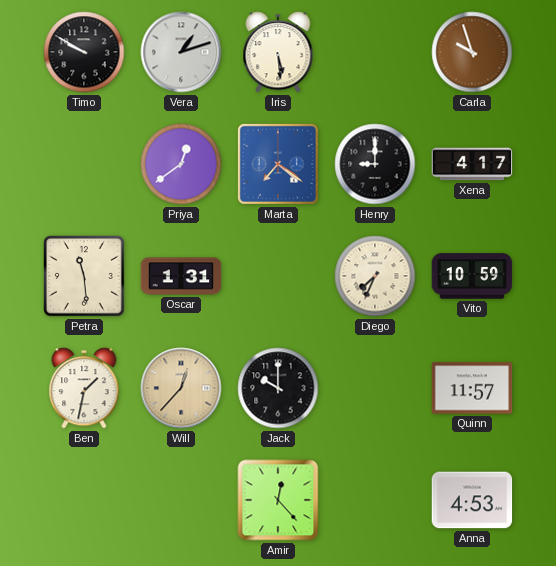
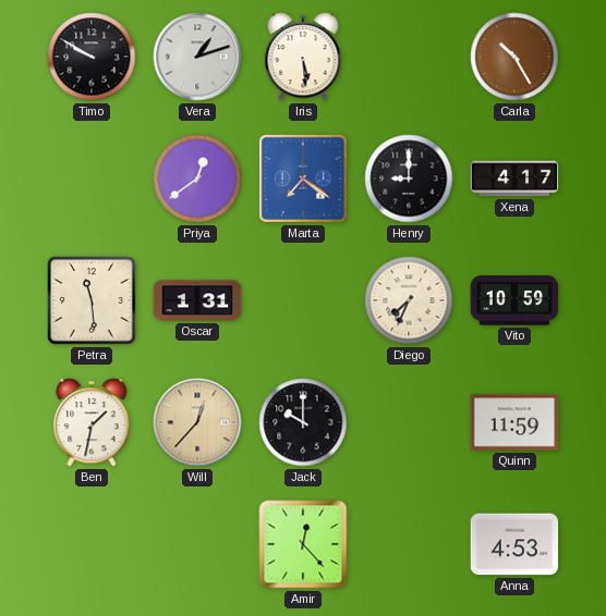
Carla: 9:57 -> 10:25
Quinn: 11:57 -> 11:59
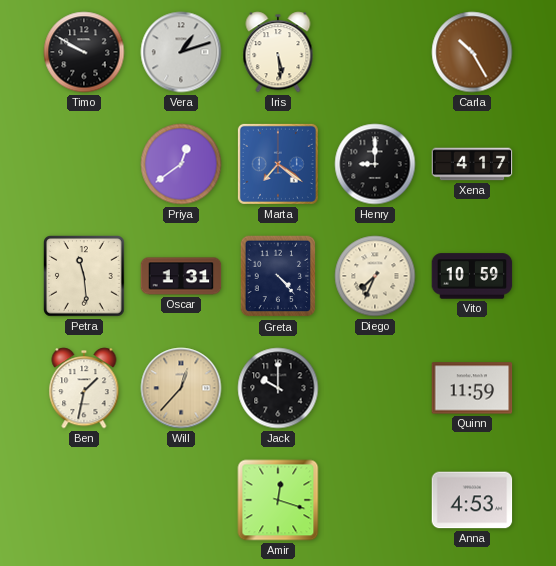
Greta: none -> 4:23
Amir: 12:23 -> 12:18
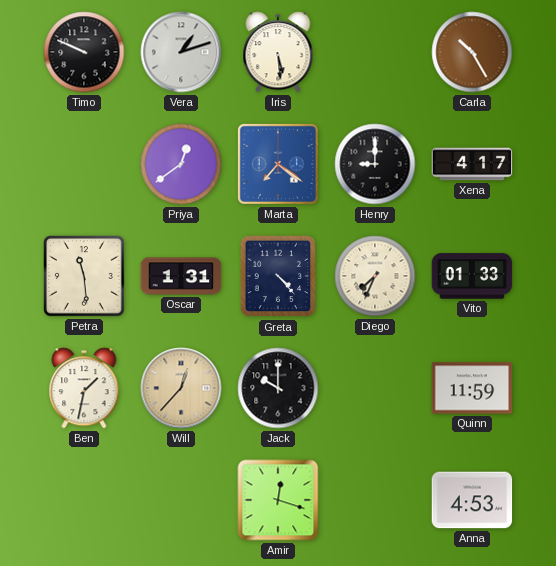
Timo: 9:50 -> 9:49
Vito: 10:59 -> 01:33
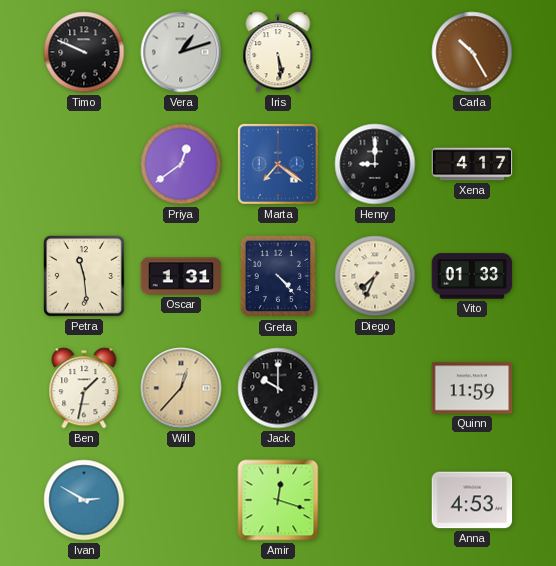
Ivan: none -> 2:50
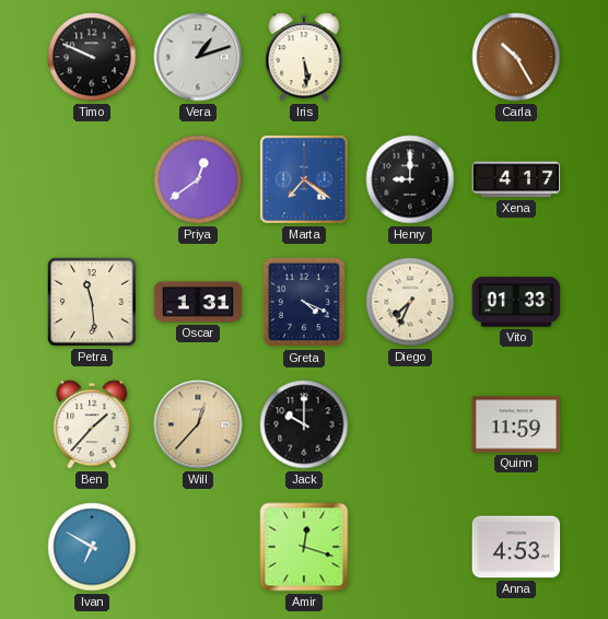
Greta: 4:23 -> 4:19
Ben: 1:32 -> 1:37
Ivan: 2:50 -> 6:50
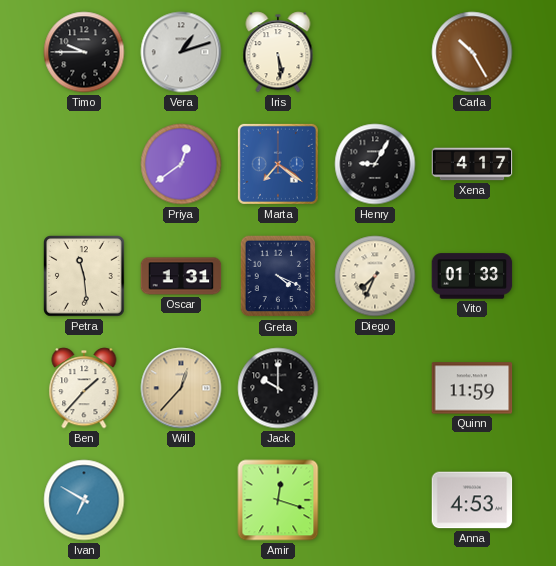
Timo: 9:49 -> 9:45
Henry: 9:00 -> 9:05
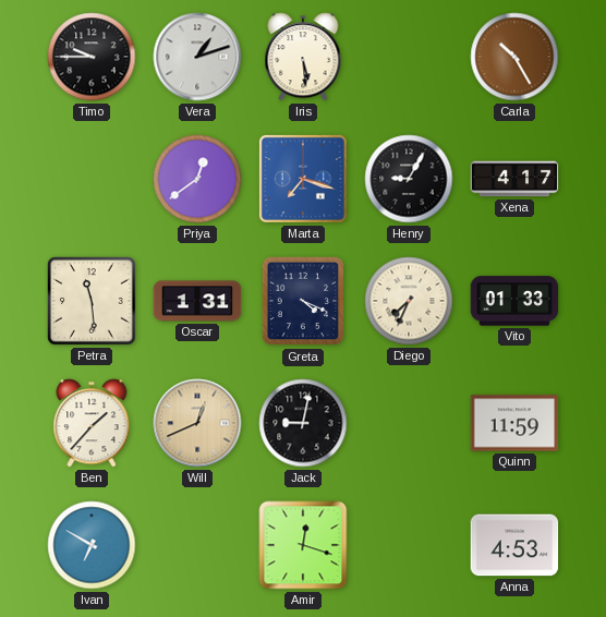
Marta: 7:21 -> 7:18
Will: 12:37 -> 12:41
Jack: 10:00 -> 9:02
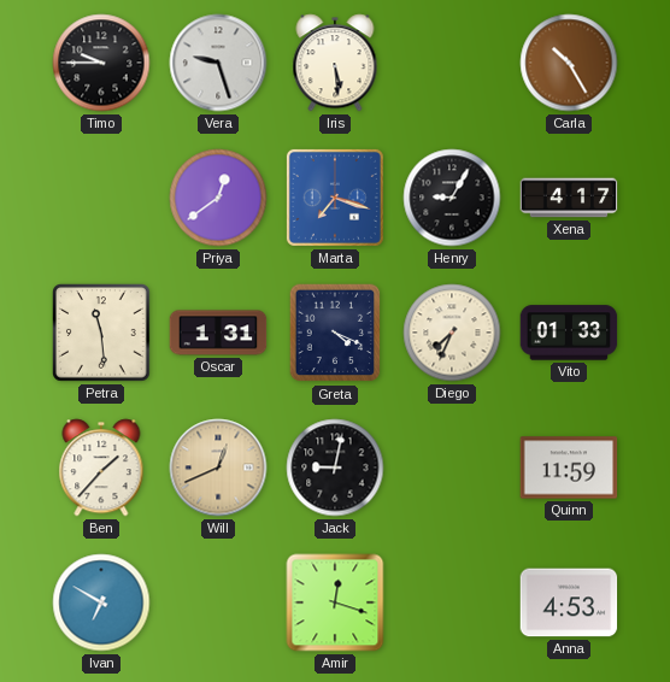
Vera: 1:12 -> 9:27
